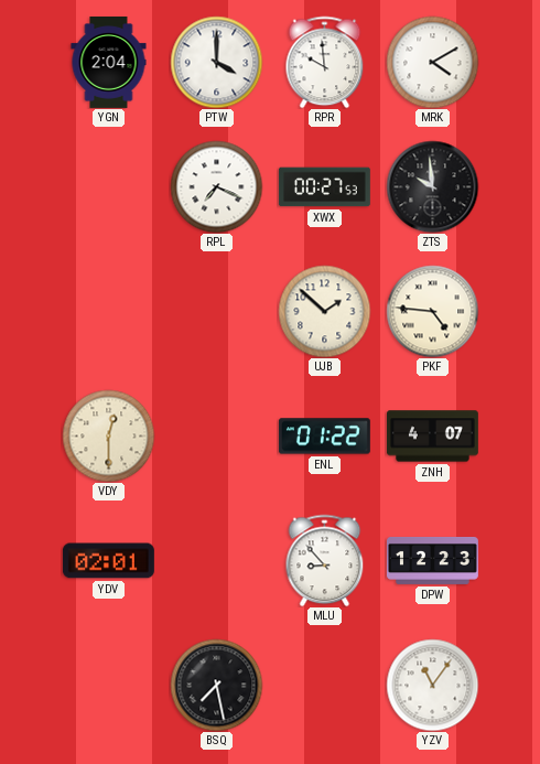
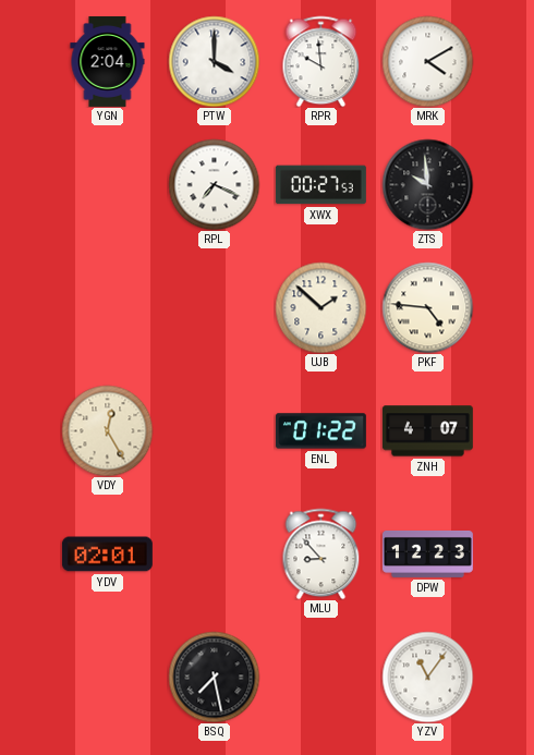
VDY: 12:30 -> 12:25
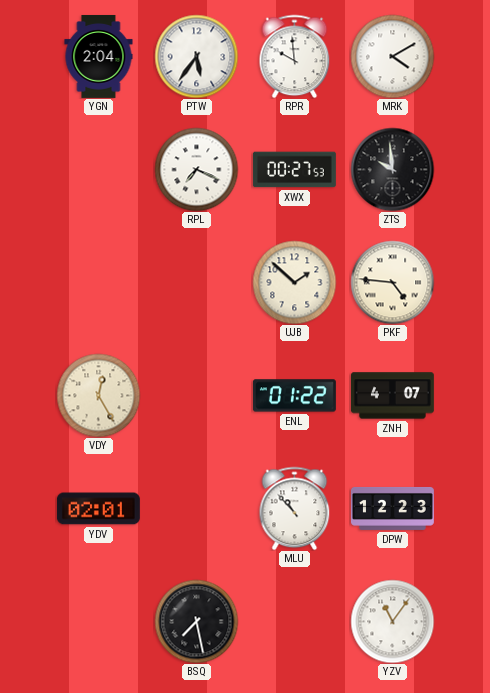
PTW: 4:00 -> 5:36
MLU: 8:53 -> 10:53
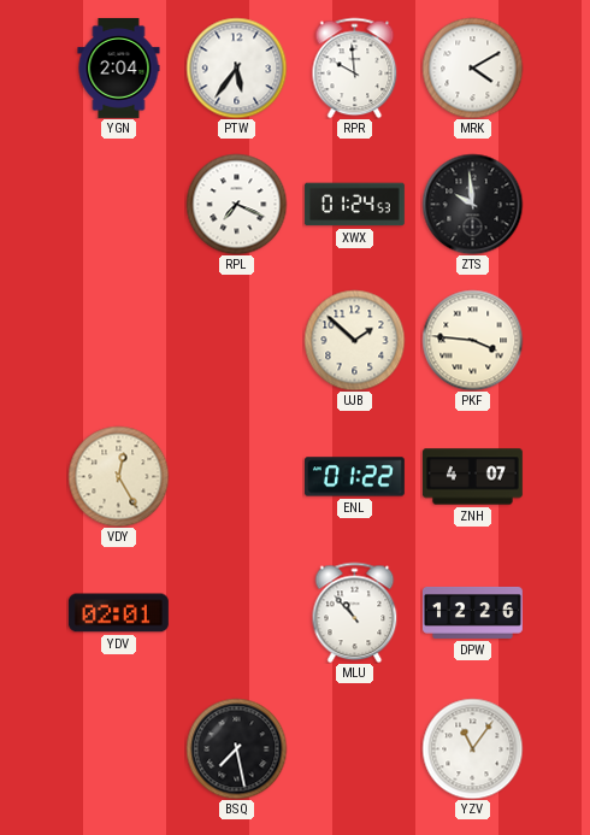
XWX: 00:27 -> 01:24
PKF: 4:46 -> 3:46
DPW: 12:23 -> 12:26
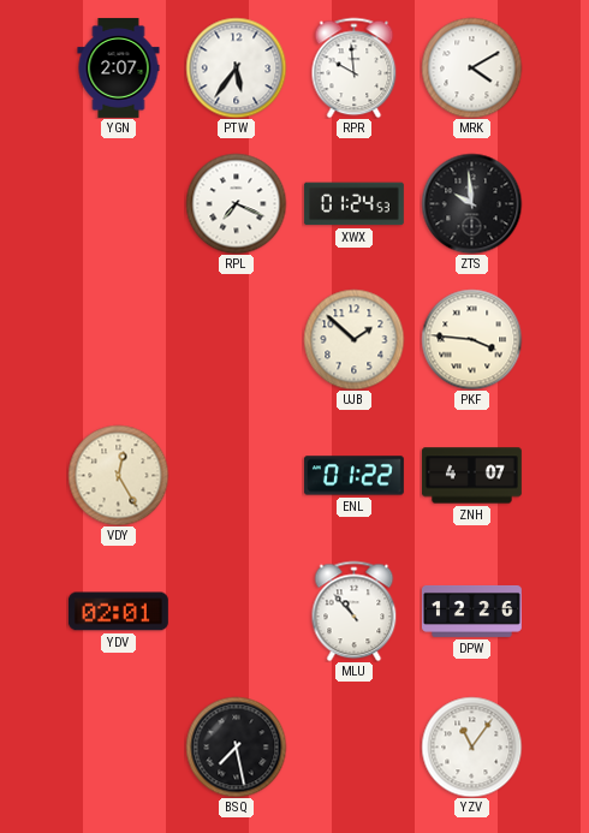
YGN: 2:04 -> 2:07
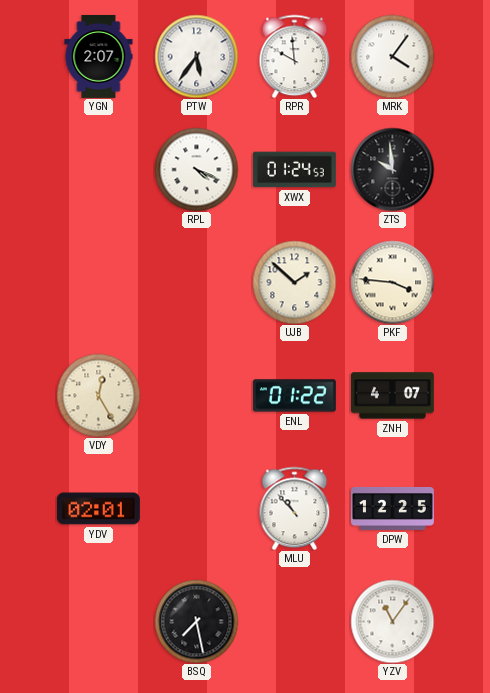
MRK: 4:10 -> 4:06
RPL: 7:19 -> 4:19
DPW: 12:26 -> 12:25
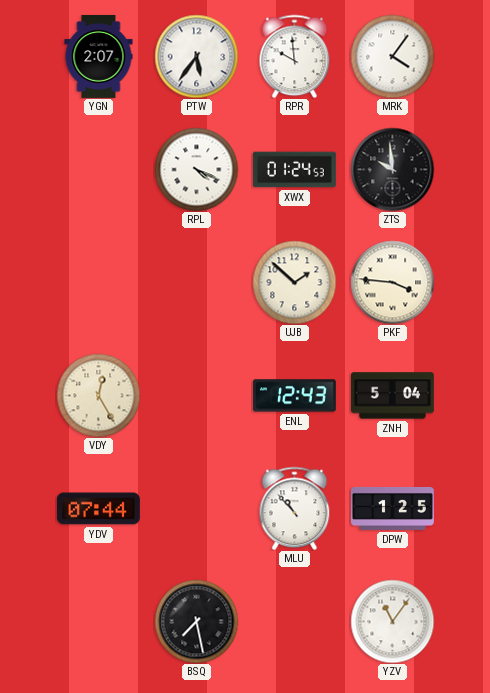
ENL: 01:22 -> 12:43
ZNH: 4:07 -> 5:04
YDV: 02:01 -> 07:44
DPW: 12:25 -> 1:25
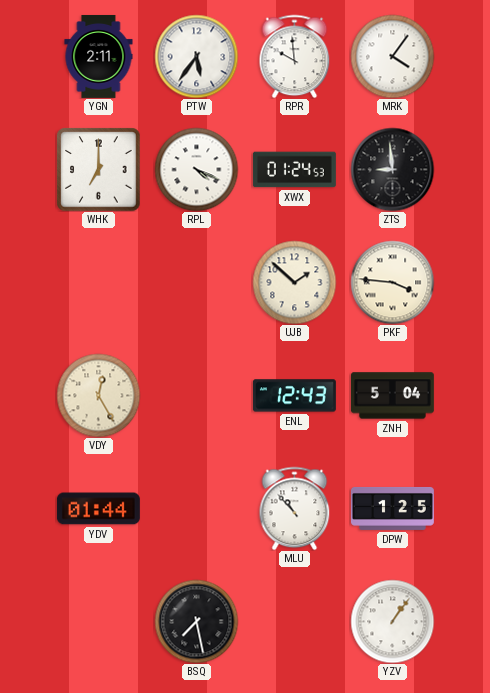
YGN: 2:07 -> 2:11
WHK: none -> 7:00
ZTS: 9:59 -> 8:59
YDV: 07:44 -> 01:44
YZV: 11:06 -> 1:06
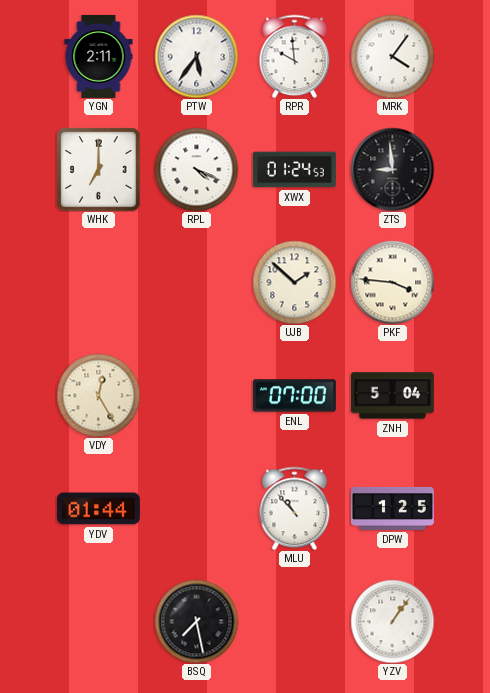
ENL: 12:43 -> 07:00
